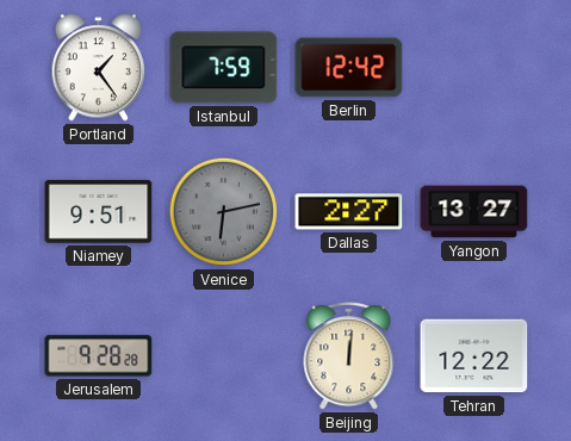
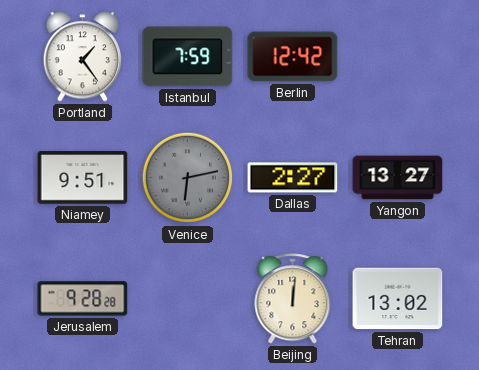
Tehran: 12:22 -> 13:02
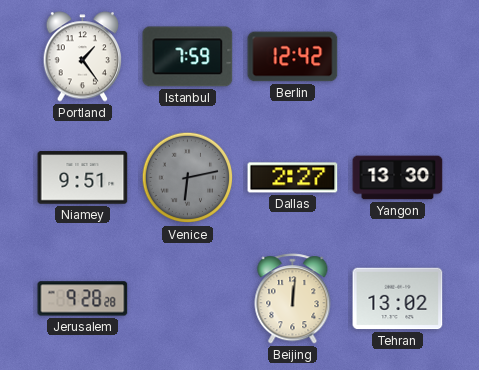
Yangon: 13:27 -> 13:30
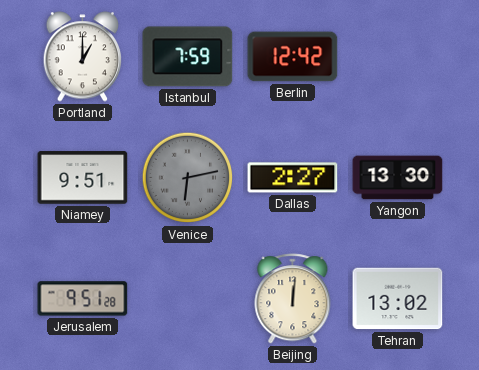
Portland: 1:24 -> 1:00
Jerusalem: 9:28 -> 9:51
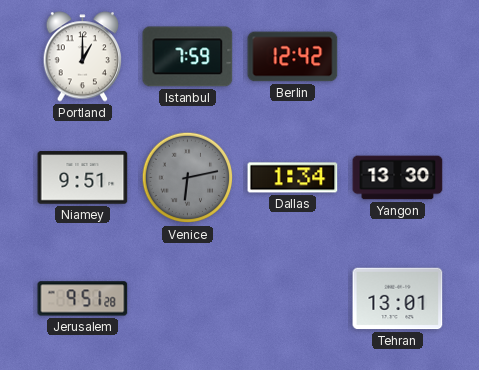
Dallas: 2:27 -> 1:34
Beijing: 12:01 -> none
Tehran: 13:02 -> 13:01
